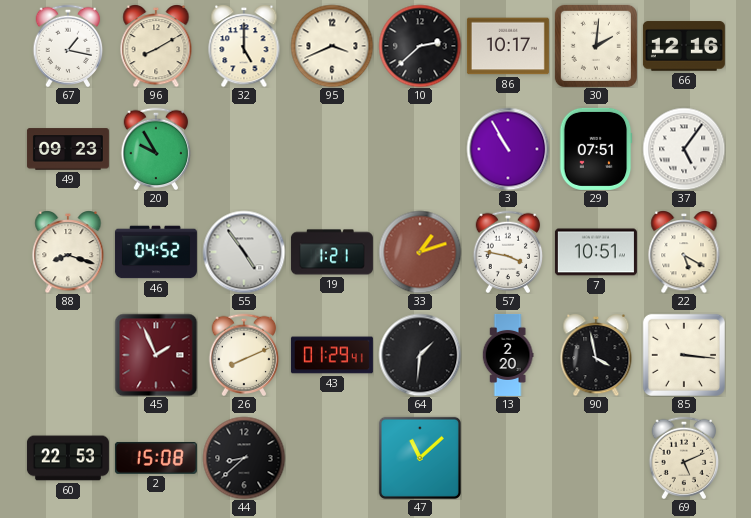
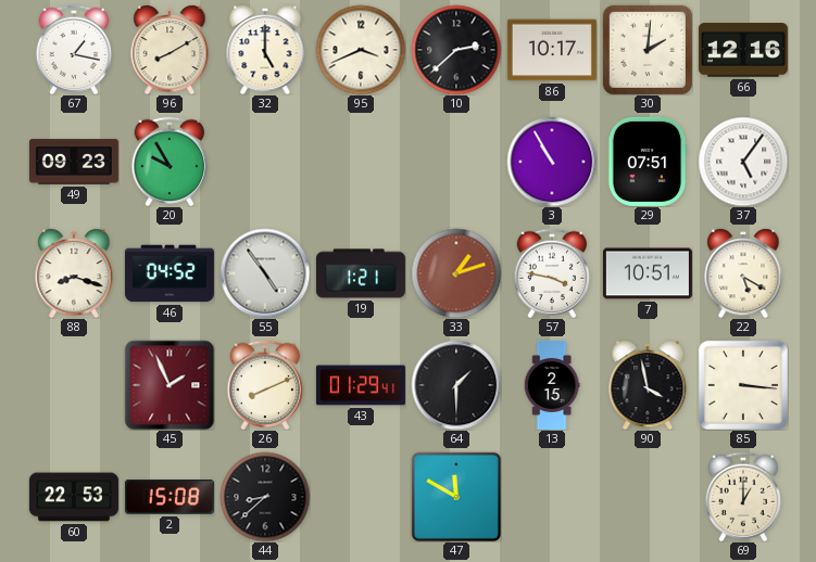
64: 1:31 -> 1:30
13: 2:20 -> 2:15
47: 11:08 -> 11:50
69: 5:11 -> 1:00
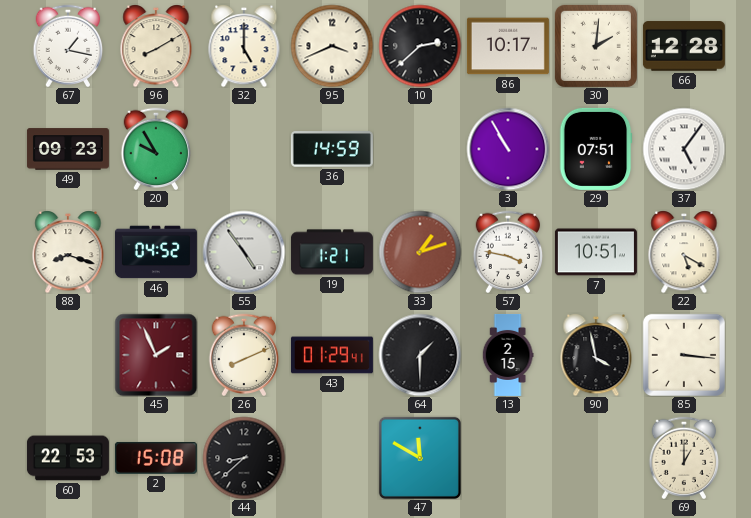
66: 12:16 -> 12:28
36: none -> 14:59
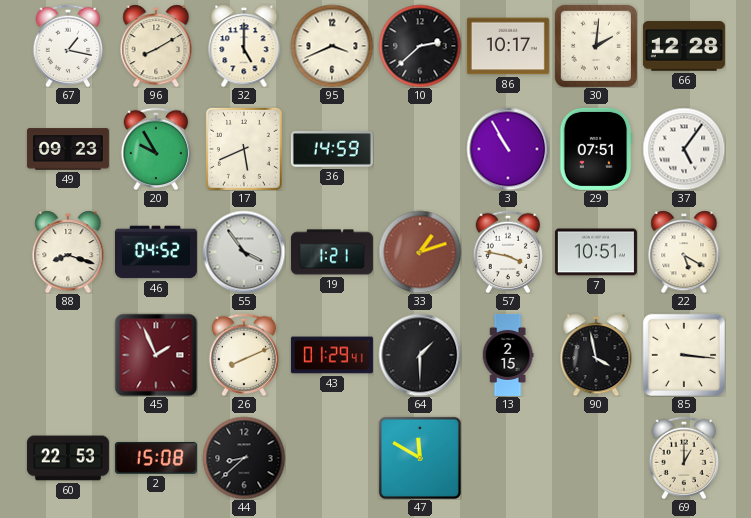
17: none -> 5:41
55: 4:54 -> 3:54
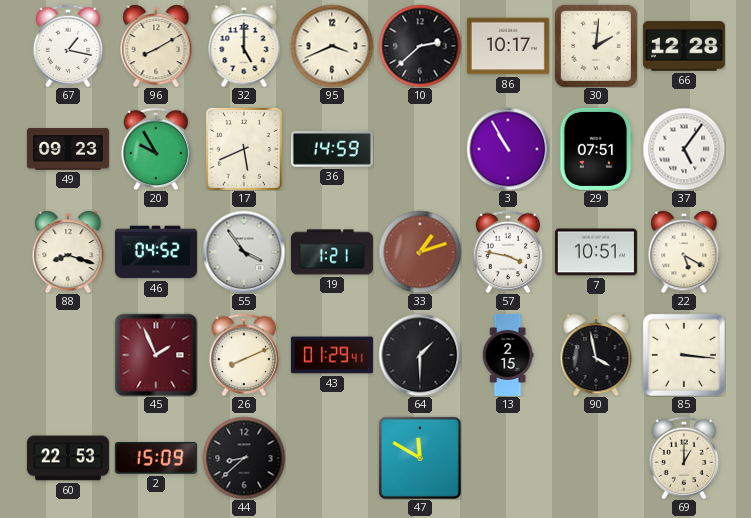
2: 15:08 -> 15:09
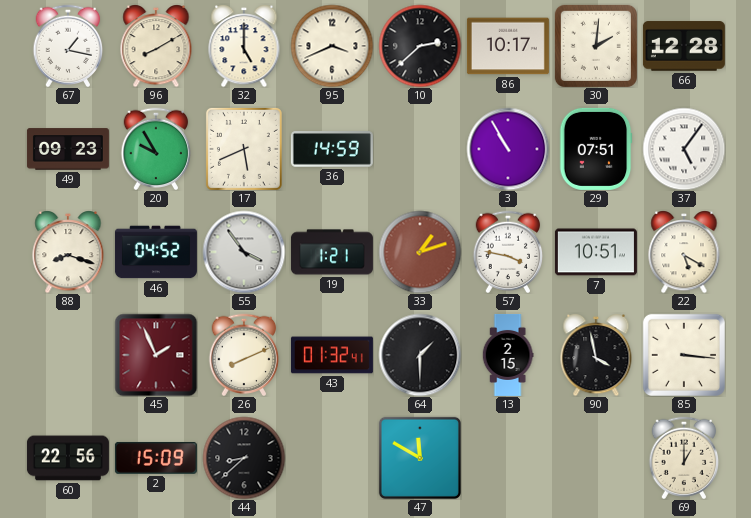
43: 01:29 -> 01:32
60: 22:53 -> 22:56
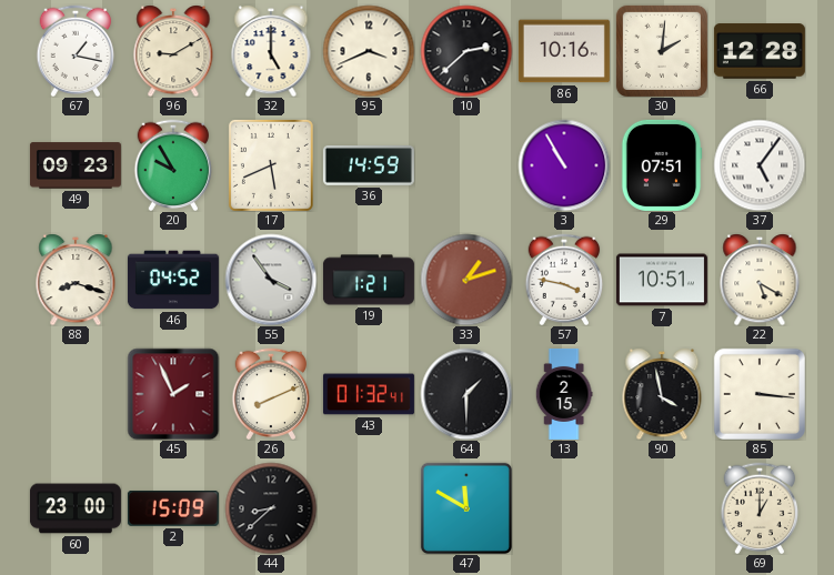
96: 8:10 -> 9:10
86: 10:17 -> 10:16
60: 22:56 -> 23:00
